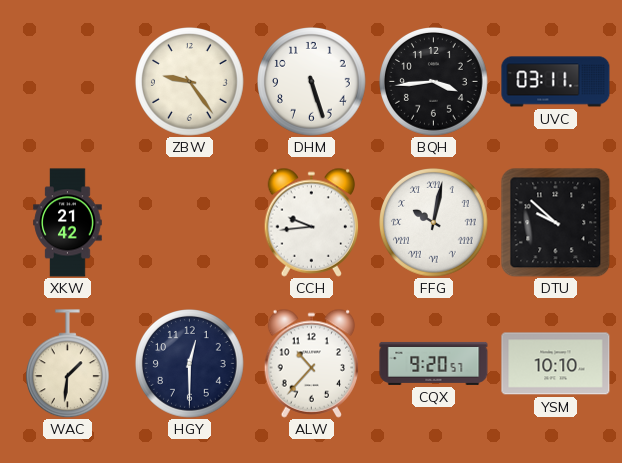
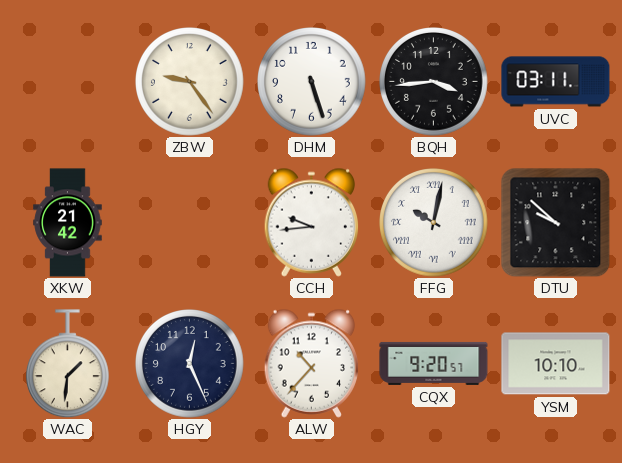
HGY: 12:30 -> 12:26
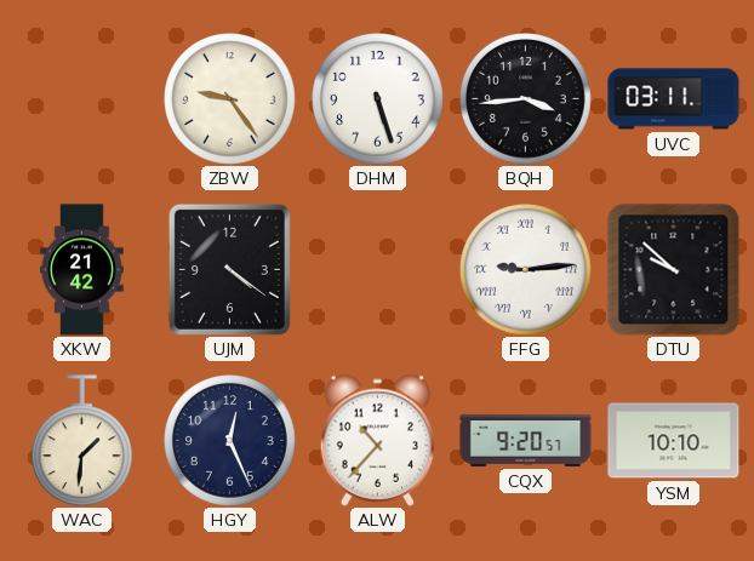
UJM: none -> 4:21
CCH: 9:44 -> none
FFG: 10:02 -> 9:14
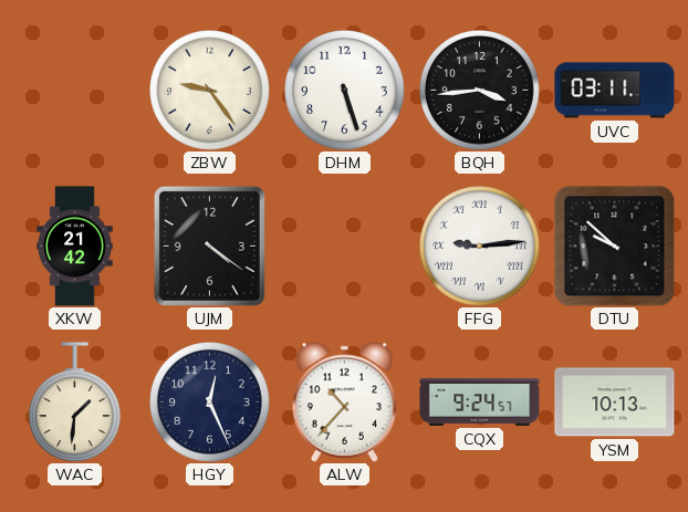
CQX: 9:20 -> 9:24
YSM: 10:10 -> 10:13
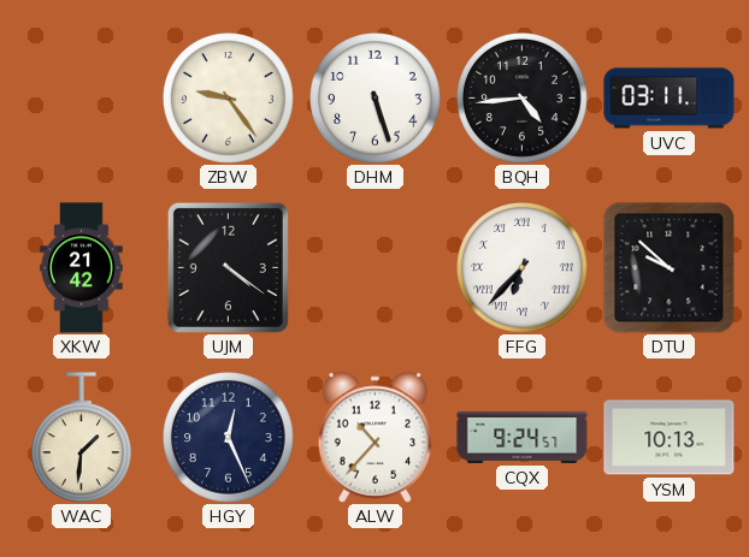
BQH: 3:44 -> 4:44
FFG: 9:14 -> 6:37
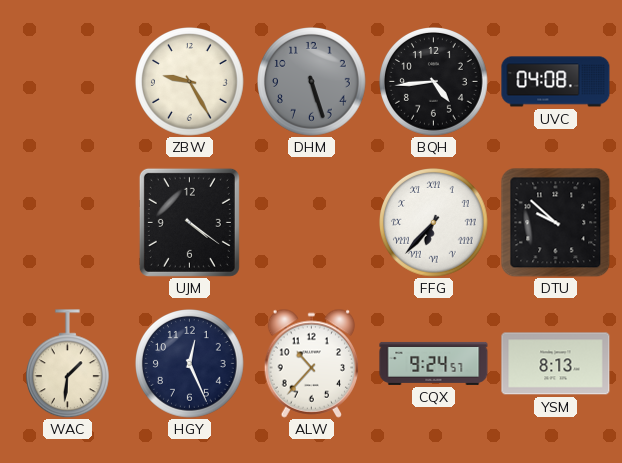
ZBW: 9:24 -> 9:25
DHM dial: white -> grey
UVC: 03:11 -> 04:08
XKW: 21:42 -> none
YSM: 10:13 -> 8:13
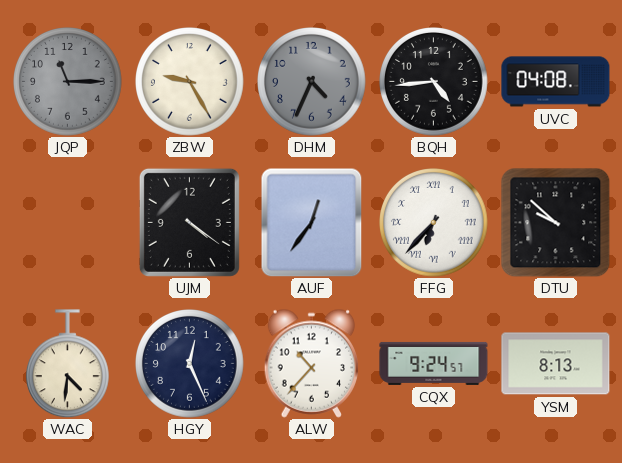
JQP: none -> 11:15
DHM: 5:27 -> 4:34
AUF: none -> 12:36
WAC: 1:31 -> 4:31
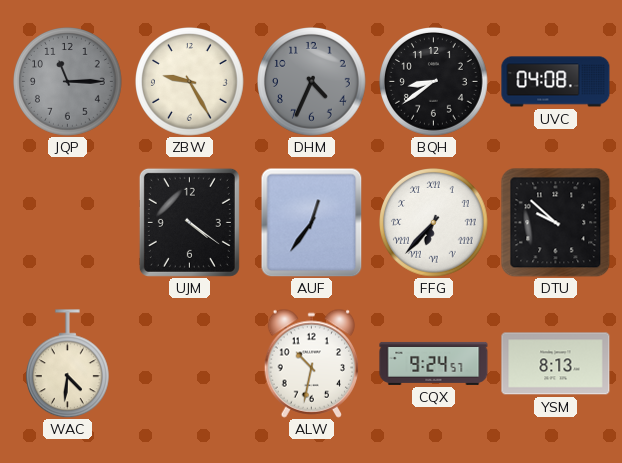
BQH: 4:44 -> 8:39
HGY: 12:26 -> none
ALW: 10:37 -> 10:32
